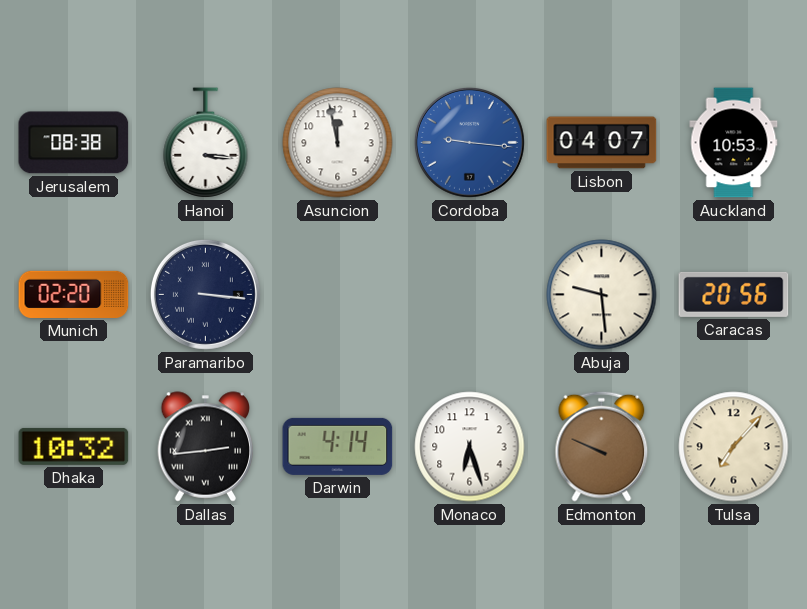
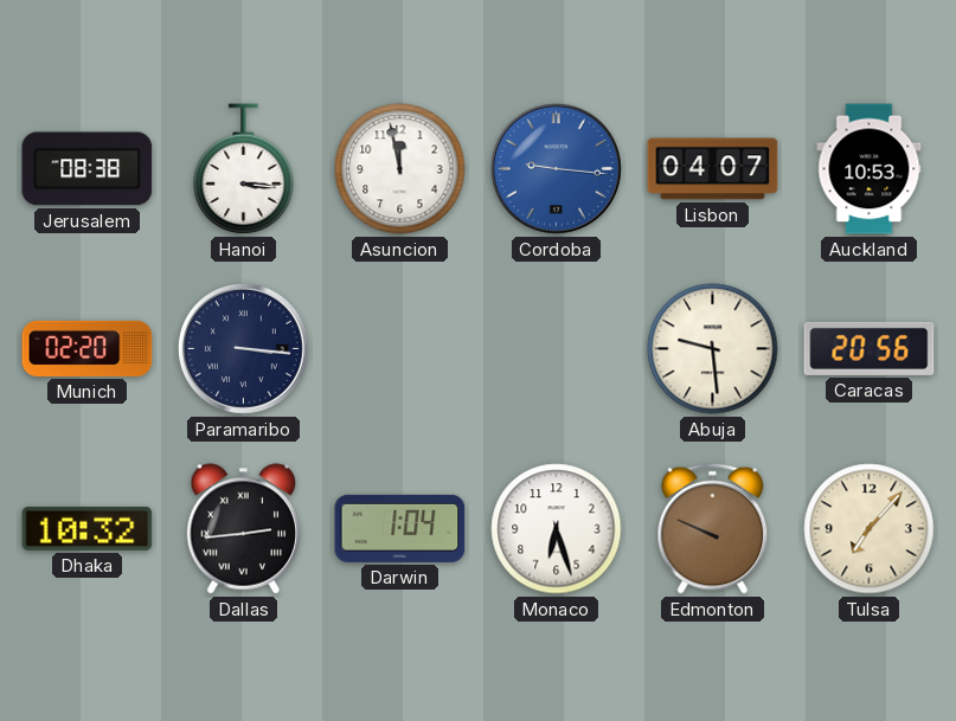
Darwin: 4:14 -> 1:04
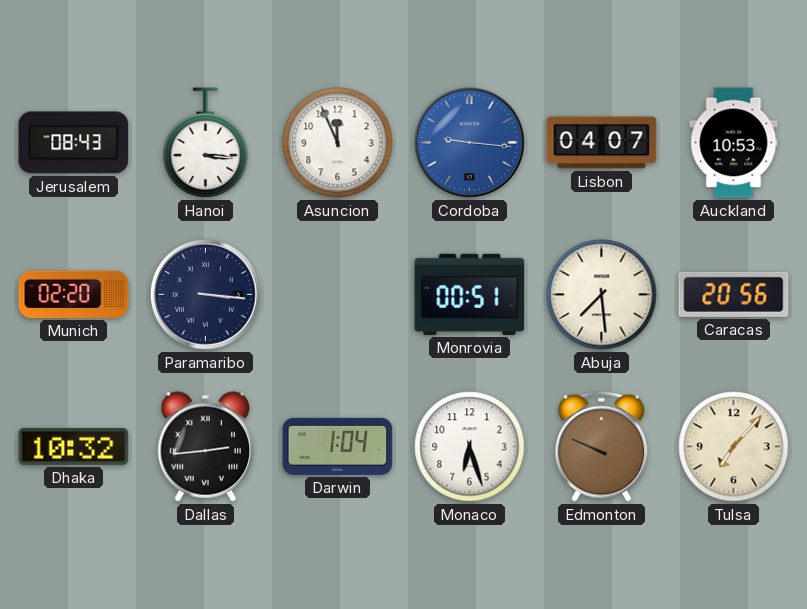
Jerusalem: 08:38 -> 08:43
Asuncion: 11:58 -> 11:56
Monrovia: none -> 00:51
Abuja: 9:29 -> 7:29
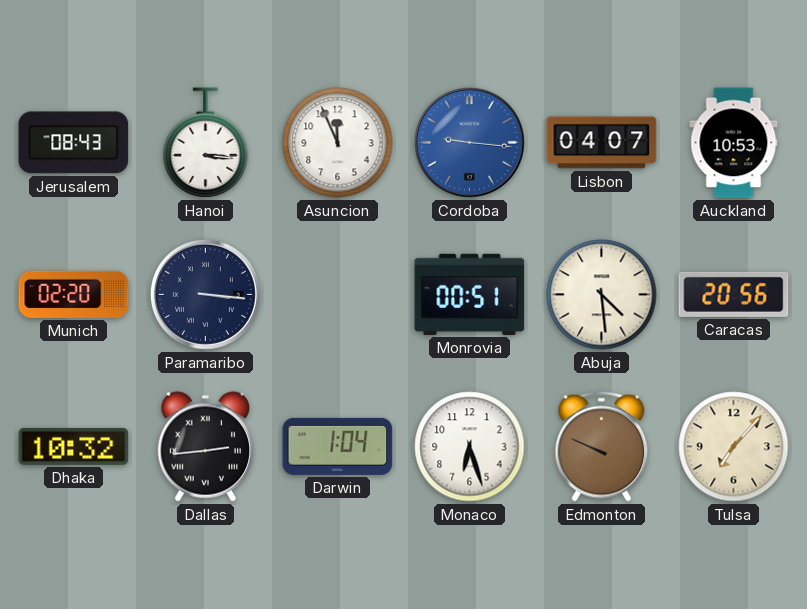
Abuja: 7:29 -> 4:29
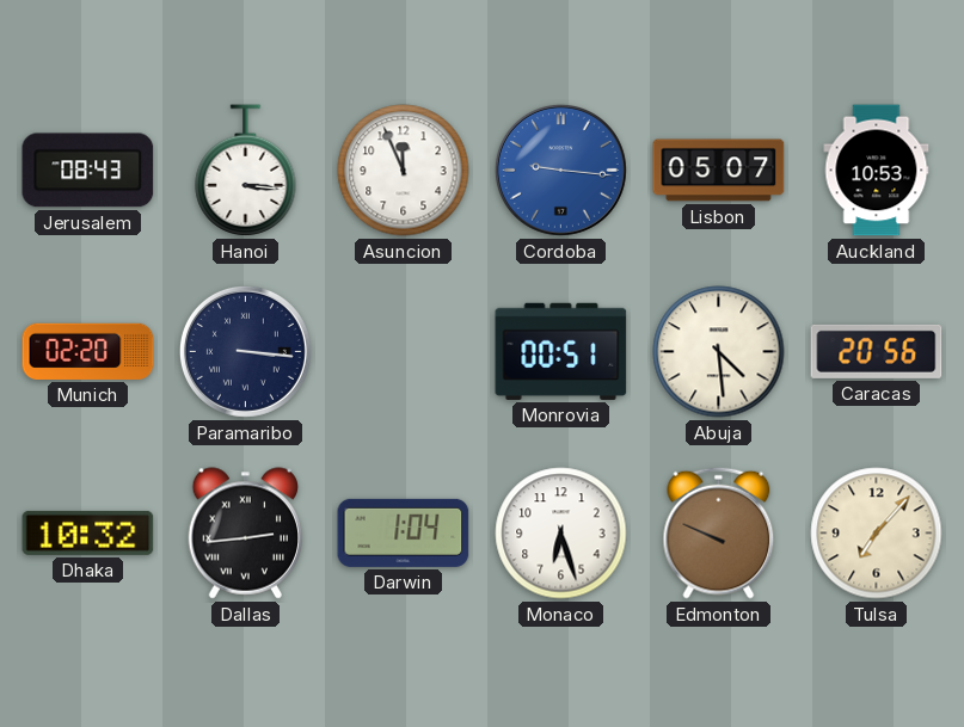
Lisbon: 04:07 -> 05:07
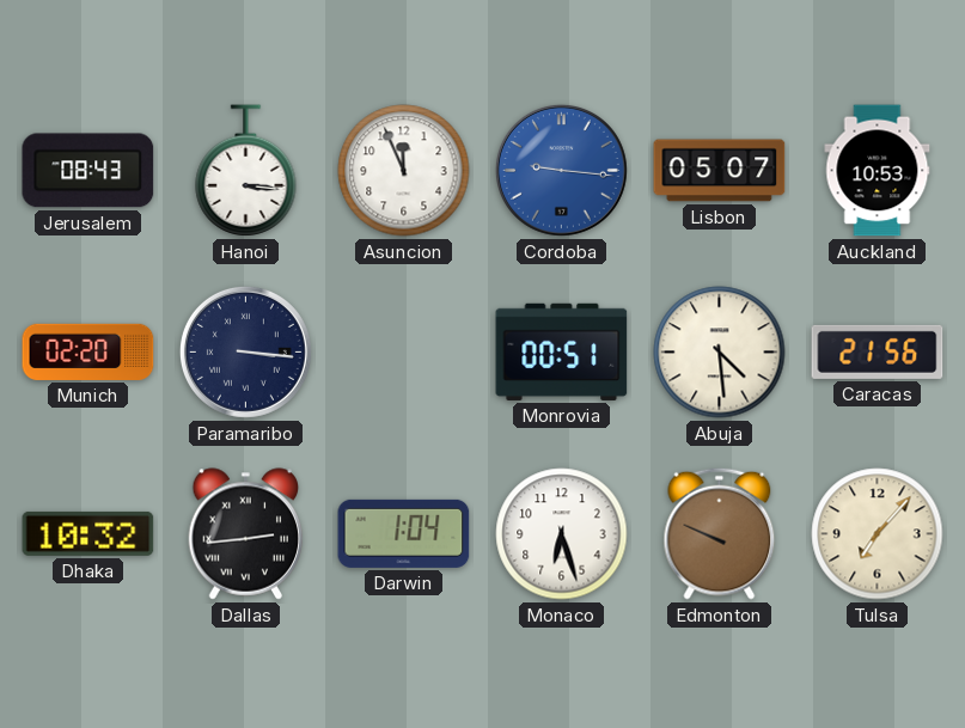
Caracas: 20:56 -> 21:56
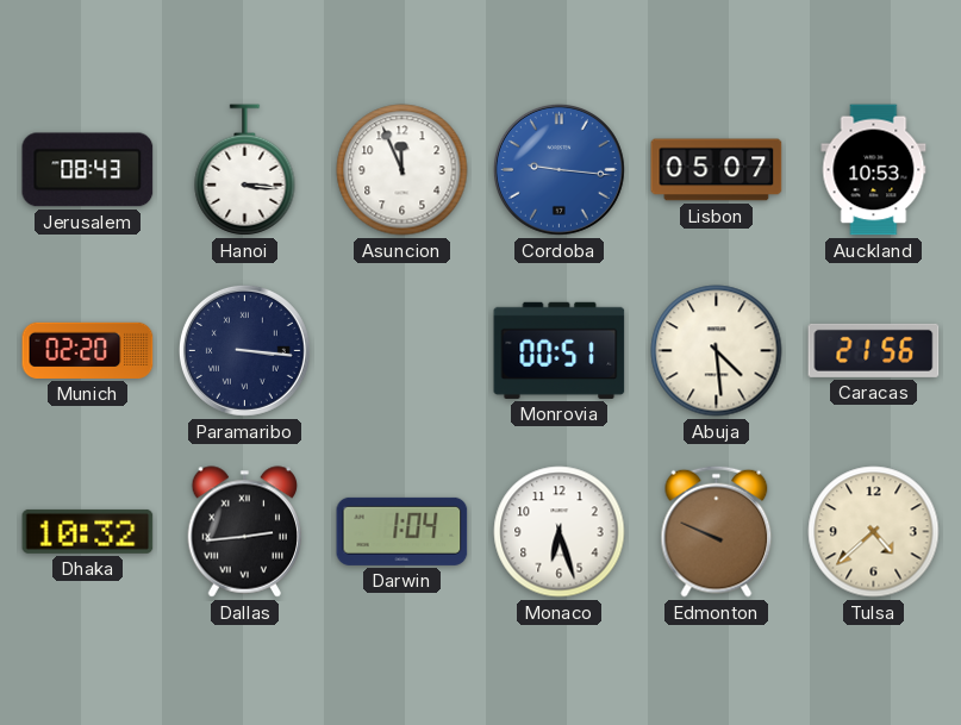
Tulsa: 7:07 -> 4:38
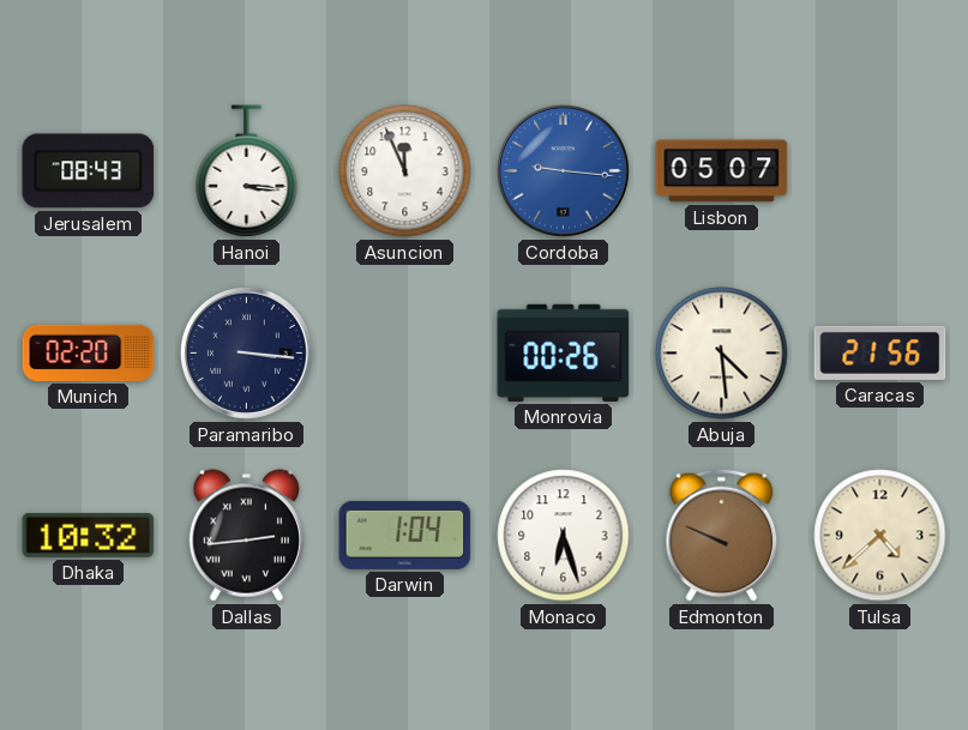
Auckland: 10:53 -> none
Monrovia: 00:51 -> 00:26
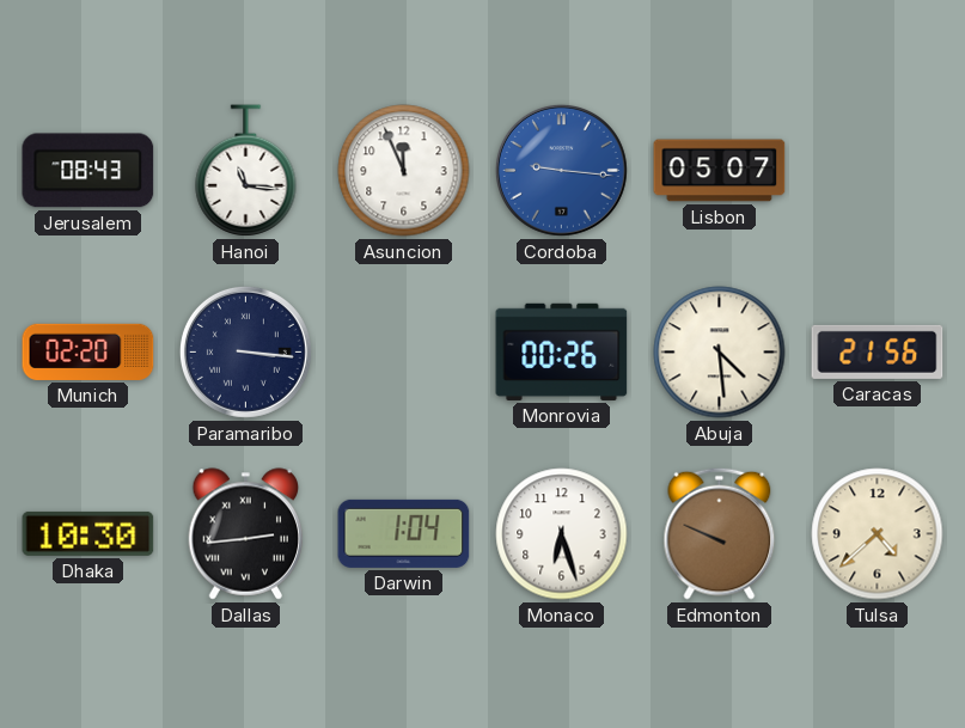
Hanoi: 3:16 -> 11:16
Dhaka: 10:32 -> 10:30
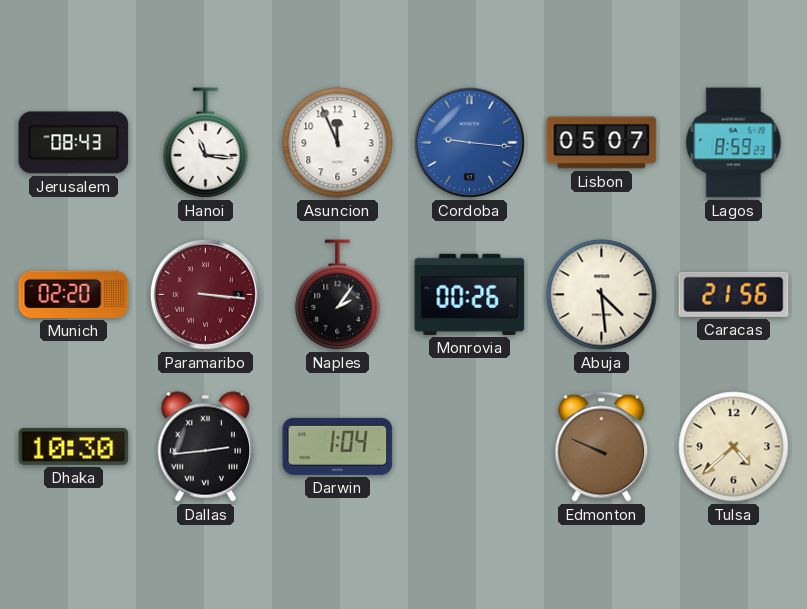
Lagos: none -> 8:59
Paramaribo dial: navy -> burgundy
Naples: none -> 2:06
Monaco: 6:27 -> none
